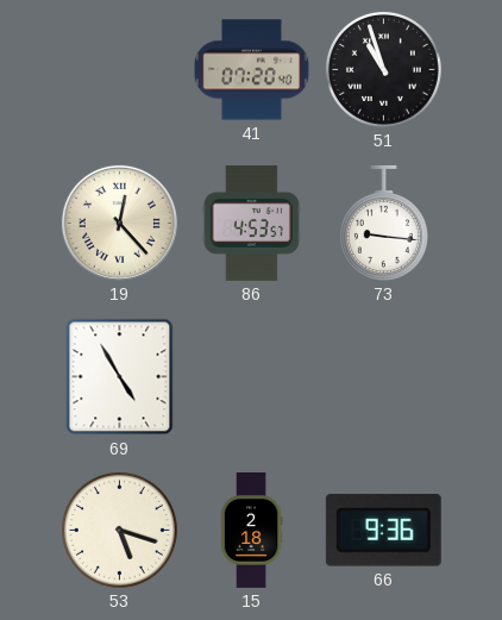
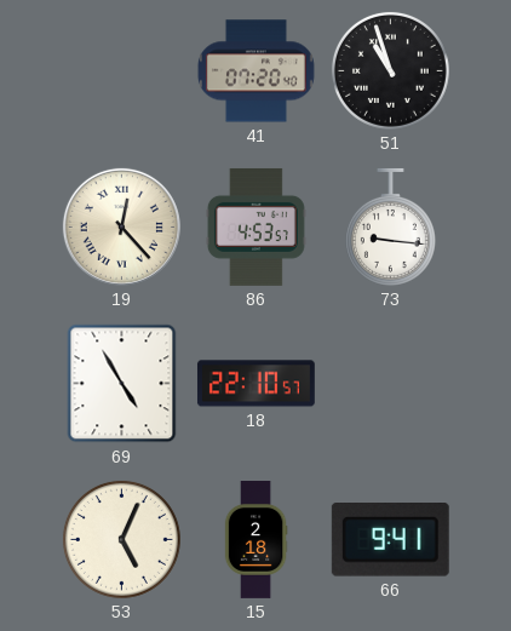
18: none -> 22:10
53: 5:18 -> 5:04
66: 9:36 -> 9:41
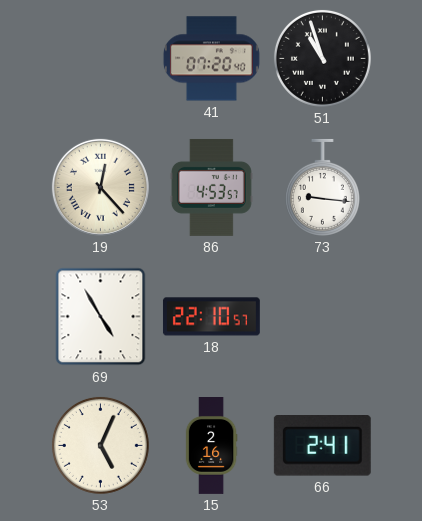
15: 2:18 -> 2:16
66: 9:41 -> 2:41
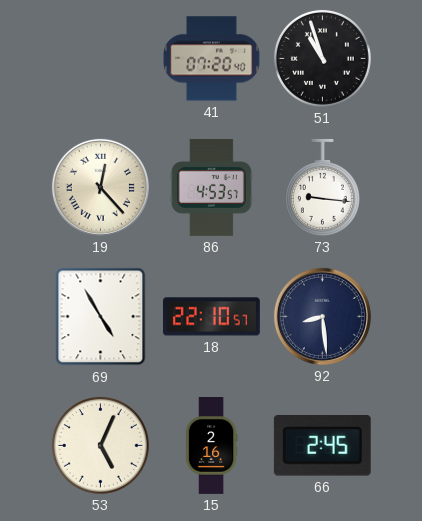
92: none -> 8:29
66: 2:41 -> 2:45
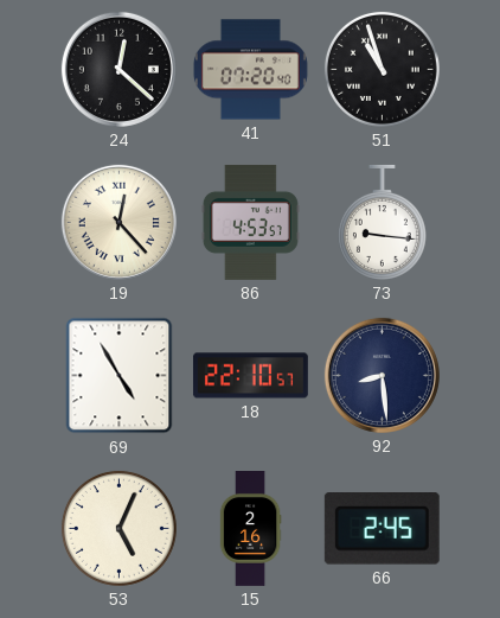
24: none -> 12:22
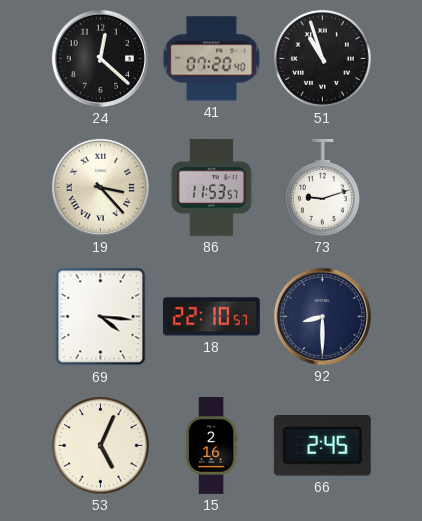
19: 12:23 -> 3:23
86: 4:53 -> 11:53
73: 9:16 -> 9:12
69: 4:55 -> 4:16
92: 8:29 -> 8:30
